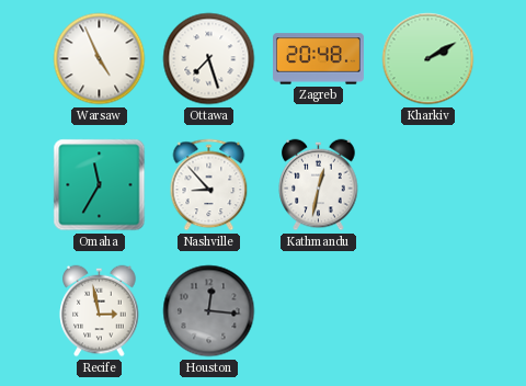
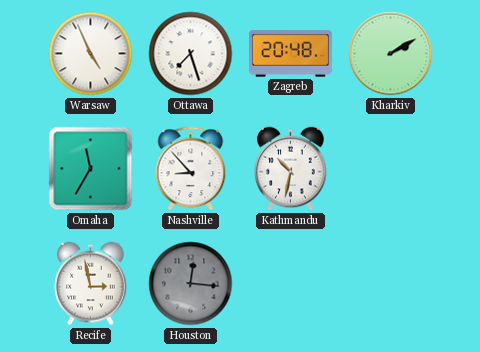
Kathmandu: 12:32 -> 10:32
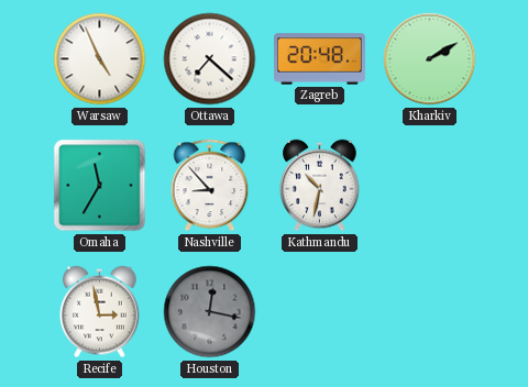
Ottawa: 7:27 -> 7:22
Houston: 12:16 -> 12:17
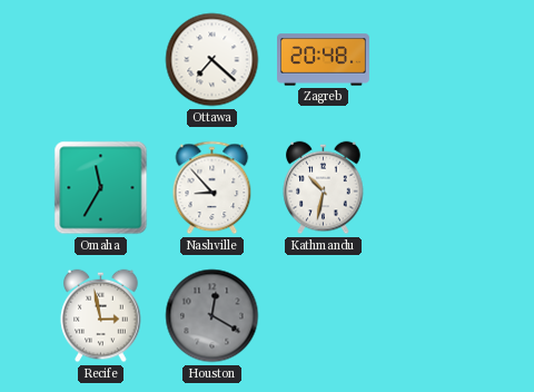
Warsaw: 4:56 -> none
Kharkiv: 2:10 -> none
Houston: 12:17 -> 12:20
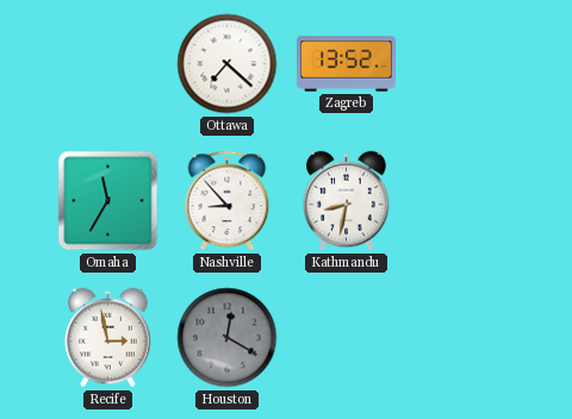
Zagreb: 20:48 -> 13:52
Kathmandu: 10:32 -> 8:32
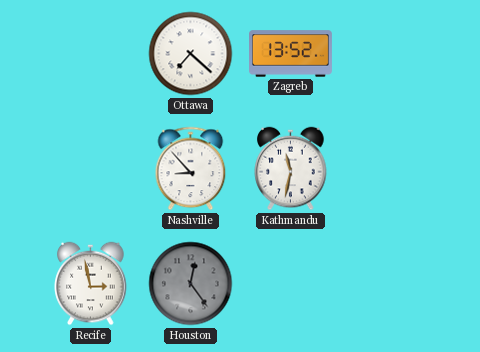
Omaha: 11:35 -> none
Kathmandu: 8:32 -> 11:32
Houston: 12:20 -> 12:24
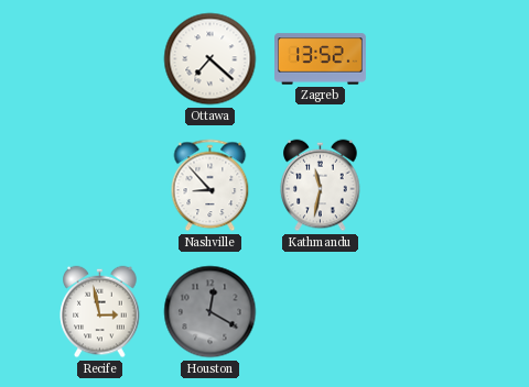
Houston: 12:24 -> 12:20
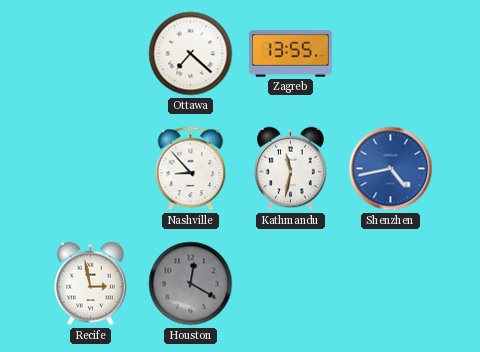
Zagreb: 13:52 -> 13:55
Shenzhen: none -> 4:43
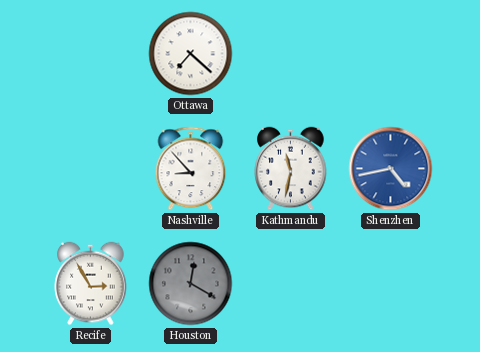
Zagreb: 13:55 -> none
Recife: 2:58 -> 2:55
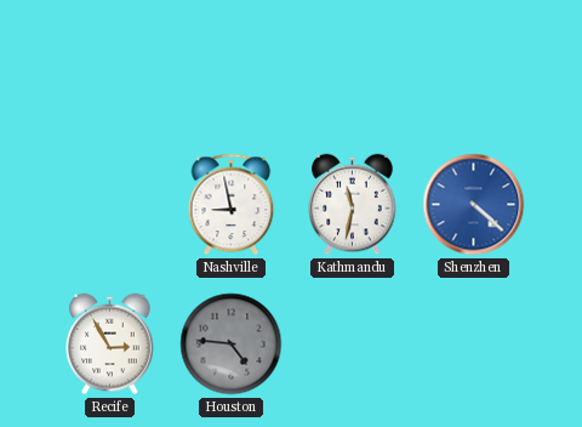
Ottawa: 7:22 -> none
Nashville: 8:53 -> 8:58
Shenzhen: 4:43 -> 4:22
Houston: 12:20 -> 4:46
